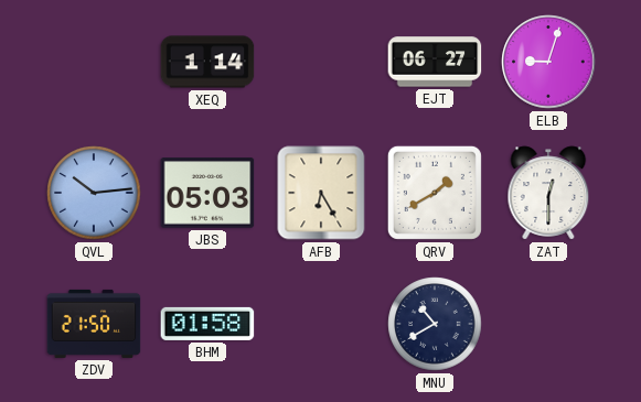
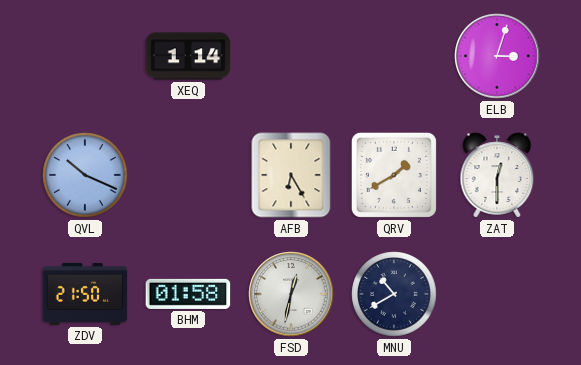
EJT: 06:27 -> none
ELB: 9:03 -> 3:03
QVL: 10:14 -> 10:19
JBS: 05:03 -> none
FSD: none -> 12:32
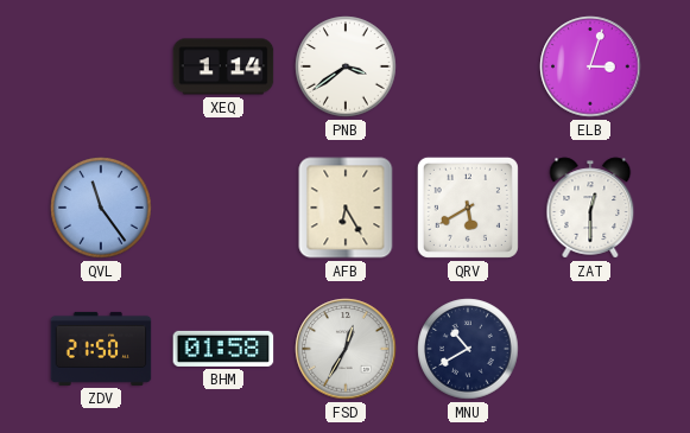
PNB: none -> 3:39
QVL: 10:19 -> 11:24
QRV: 1:40 -> 5:40
FSD: 12:32 -> 12:35
